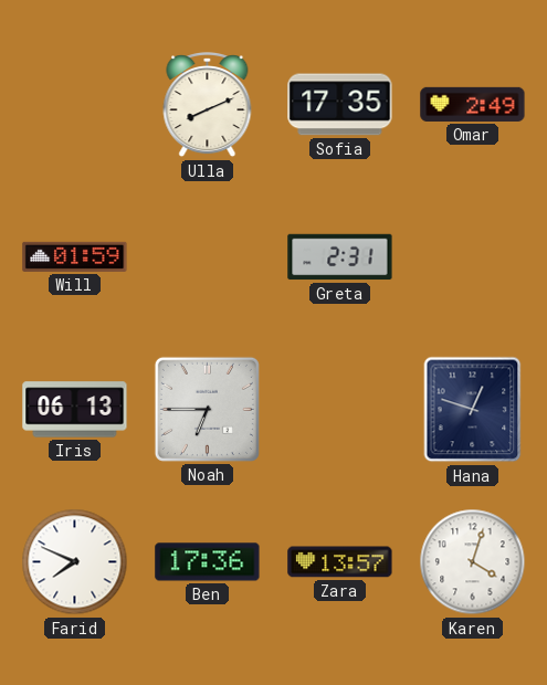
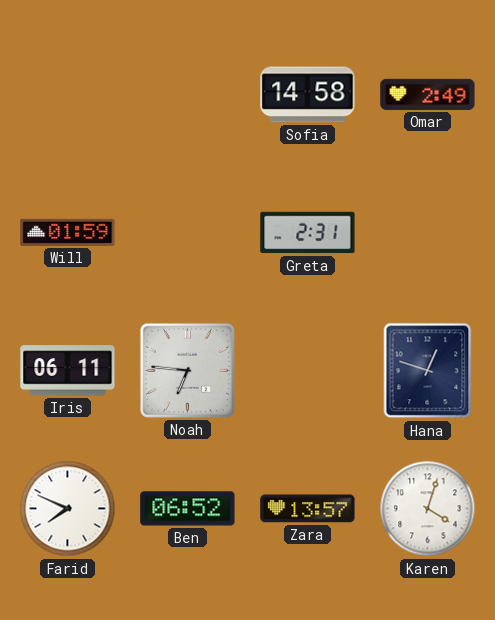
Ulla: 8:11 -> none
Sofia: 17:35 -> 14:58
Iris: 06:13 -> 06:11
Noah: 6:45 -> 6:46
Ben: 17:36 -> 06:52
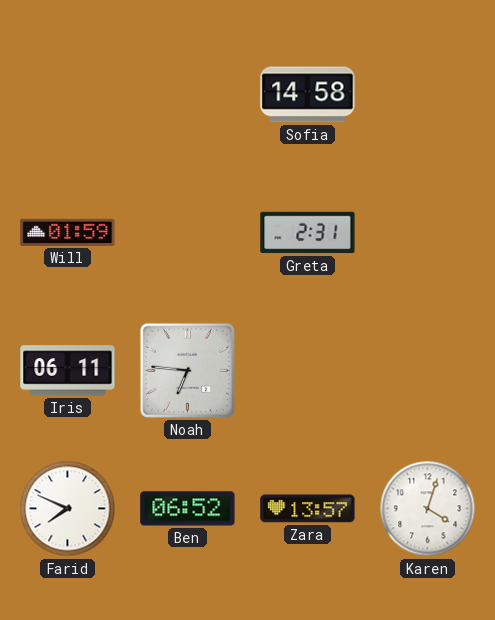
Omar: 2:49 -> none
Hana: 12:48 -> none
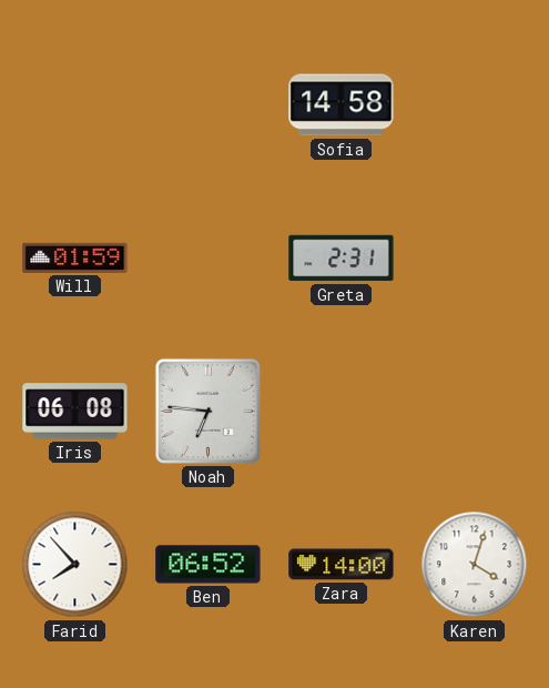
Iris: 06:11 -> 06:08
Farid: 7:49 -> 7:53
Zara: 13:57 -> 14:00
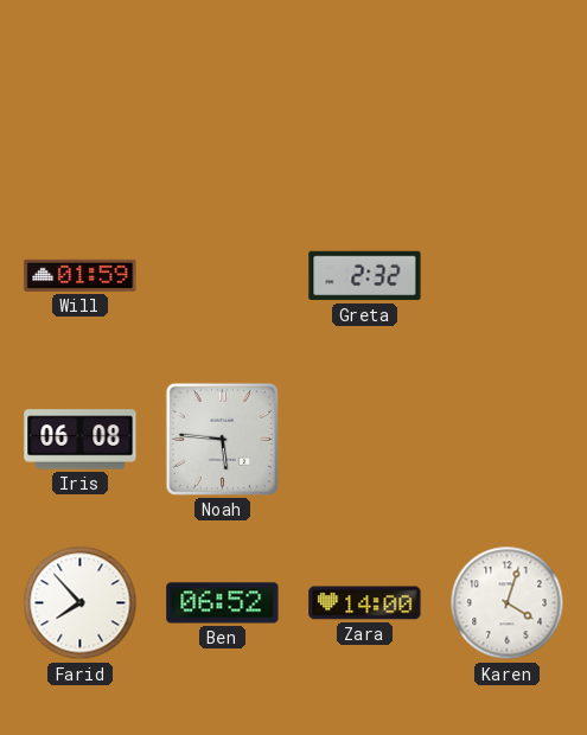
Sofia: 14:58 -> none
Greta: 2:31 -> 2:32
Noah: 6:46 -> 5:46
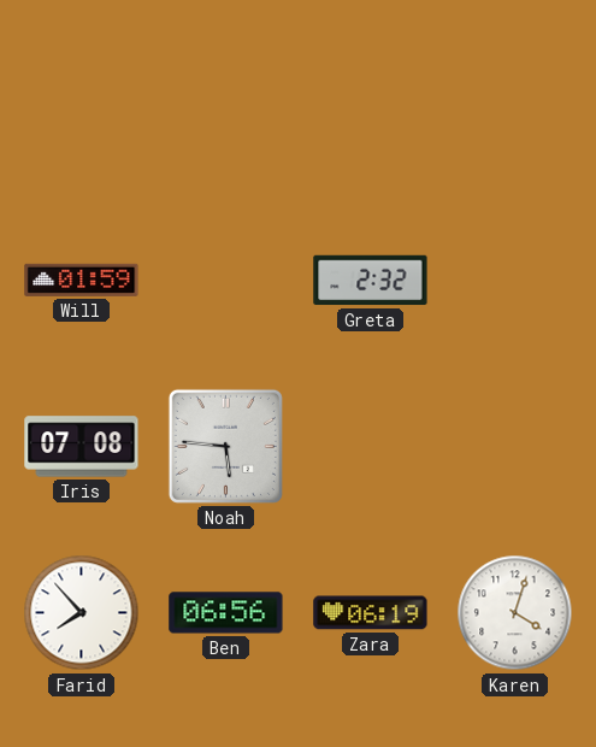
Iris: 06:08 -> 07:08
Ben: 06:52 -> 06:56
Zara: 14:00 -> 06:19
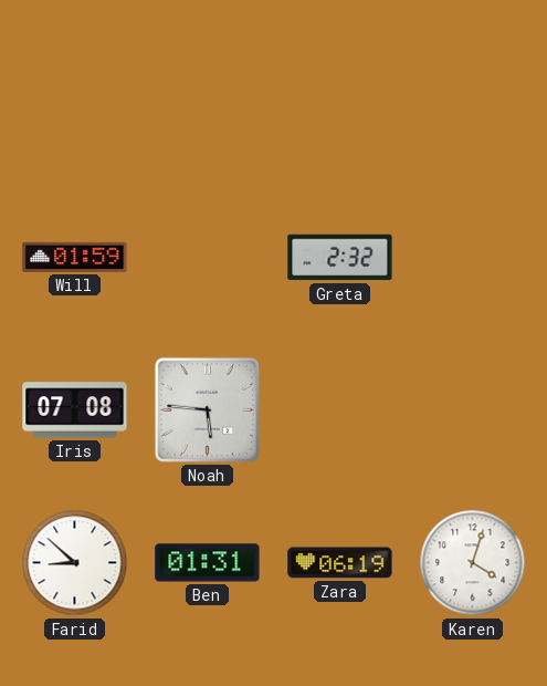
Farid: 7:53 -> 8:52
Ben: 06:56 -> 01:31
